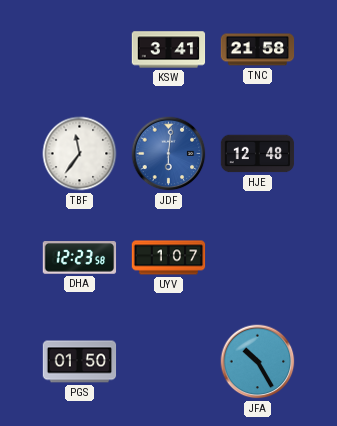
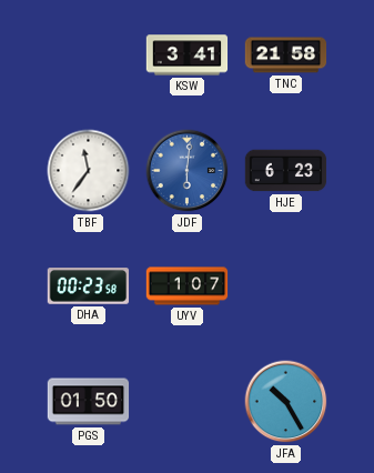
HJE: 12:48 -> 6:23
DHA: 12:23 -> 00:23
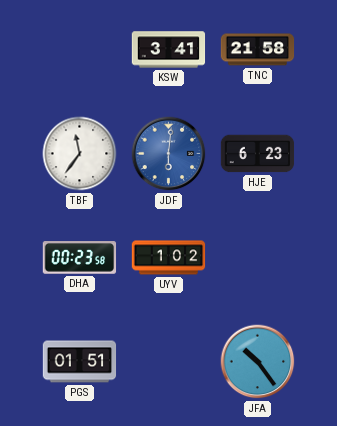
UYV: 1:07 -> 1:02
PGS: 01:50 -> 01:51
JFA: 10:25 -> 10:24
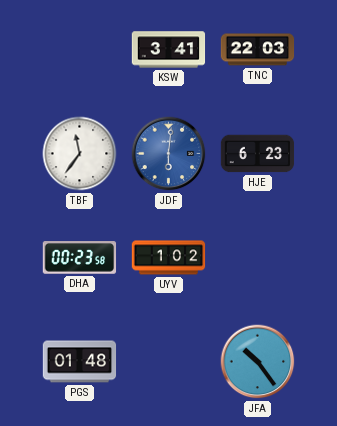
TNC: 21:58 -> 22:03
PGS: 01:51 -> 01:48
